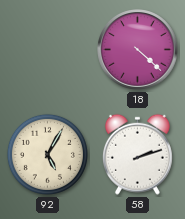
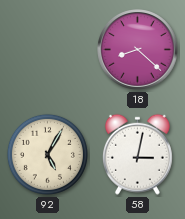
18: 4:22 -> 8:22
58: 2:12 -> 3:02
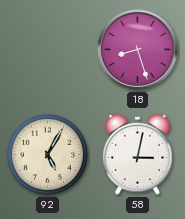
18: 8:22 -> 8:27
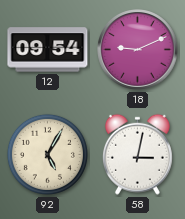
12: none -> 09:54
18: 8:27 -> 9:11
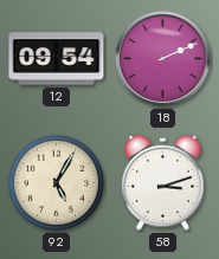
18: 9:11 -> 2:11
58: 3:02 -> 3:12
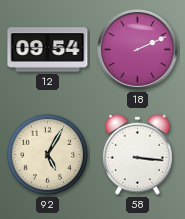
58: 3:12 -> 3:16
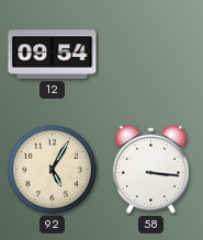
18: 2:11 -> none
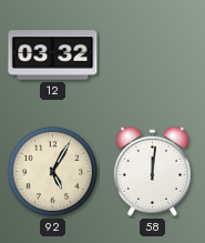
12: 09:54 -> 03:32
58: 3:16 -> 12:01
